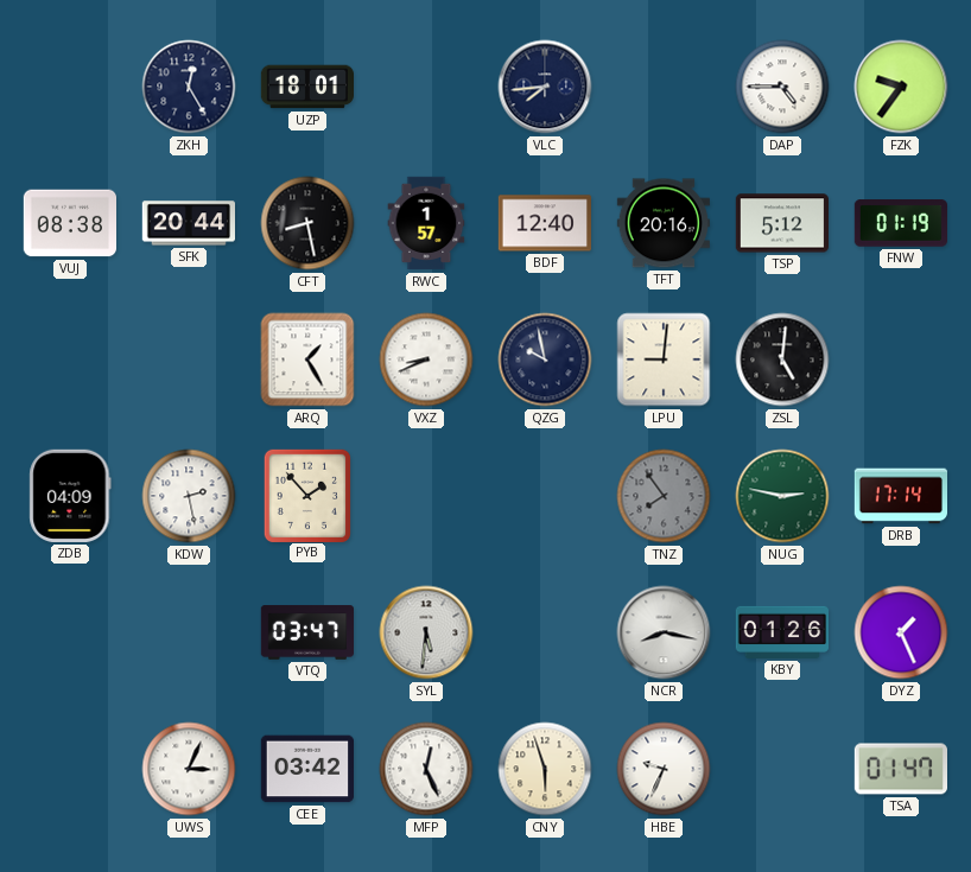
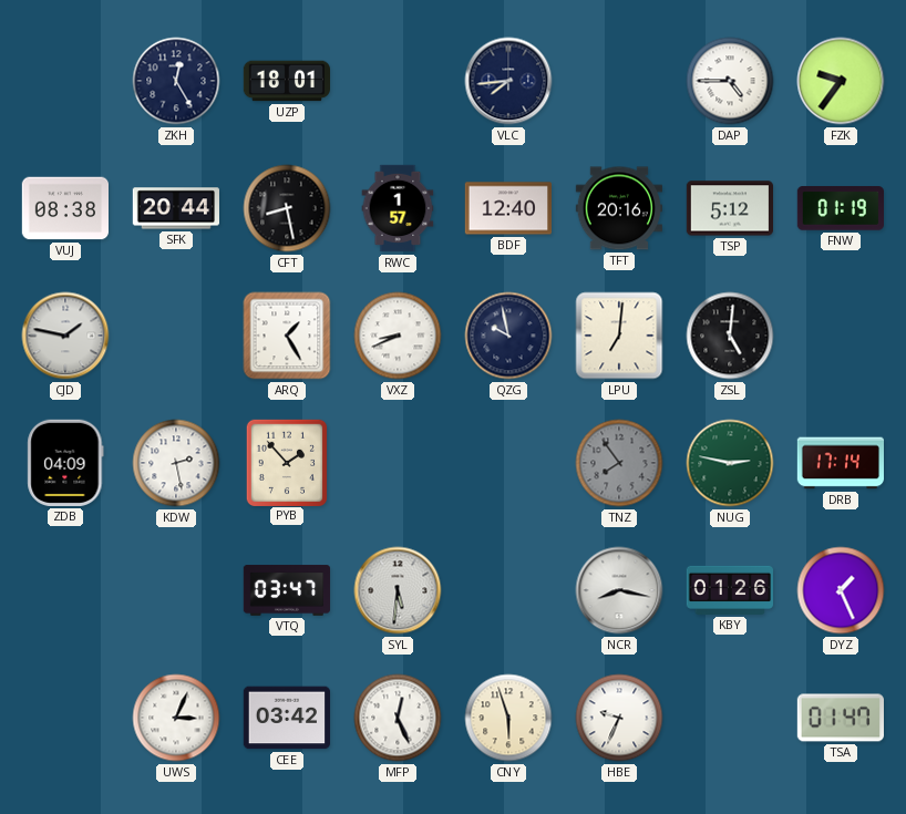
CJD: none -> 1:47
LPU: 9:01 -> 7:01
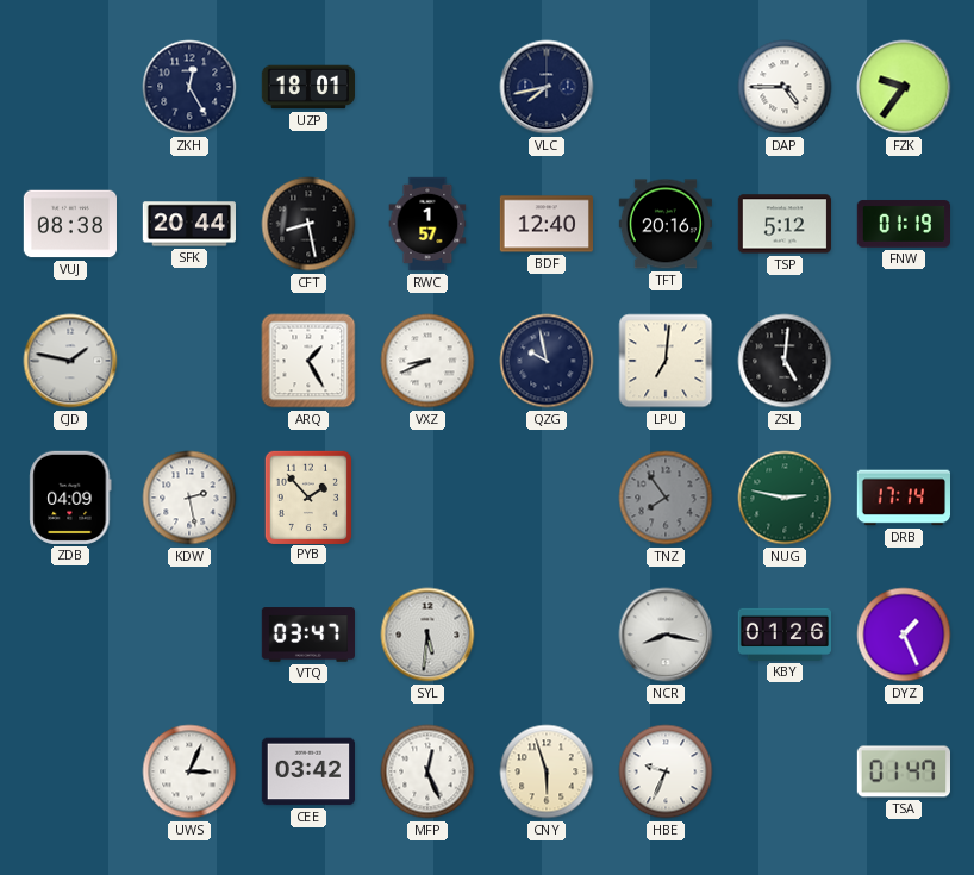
VLC: 7:44 -> 7:43
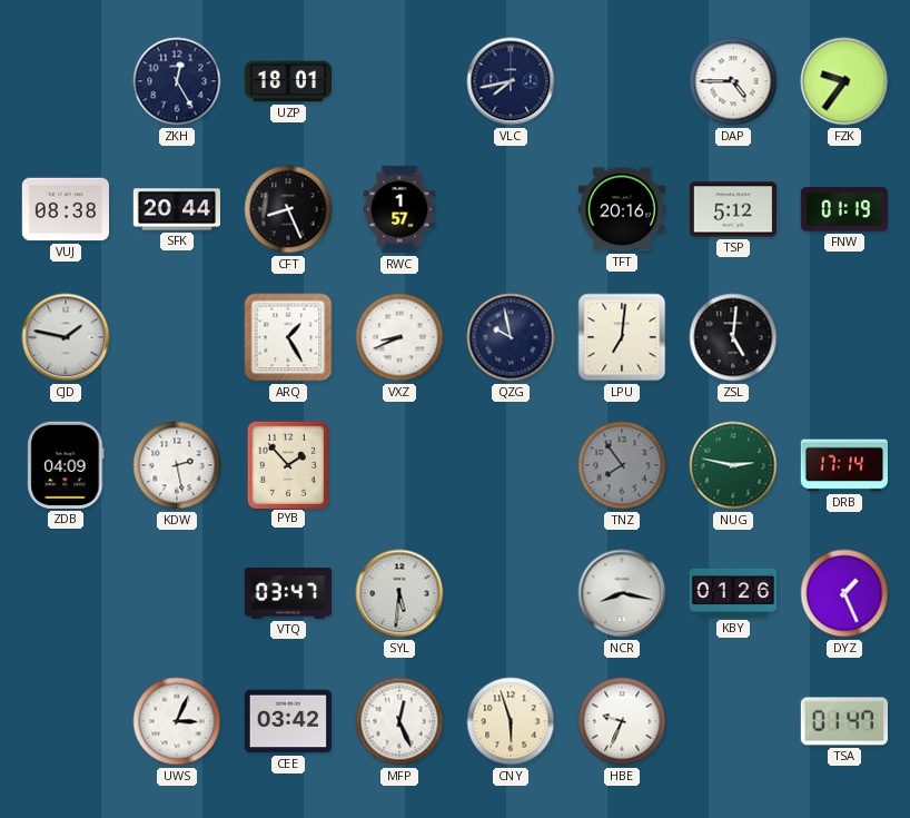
CFT: 8:28 -> 8:26
BDF: 12:40 -> none
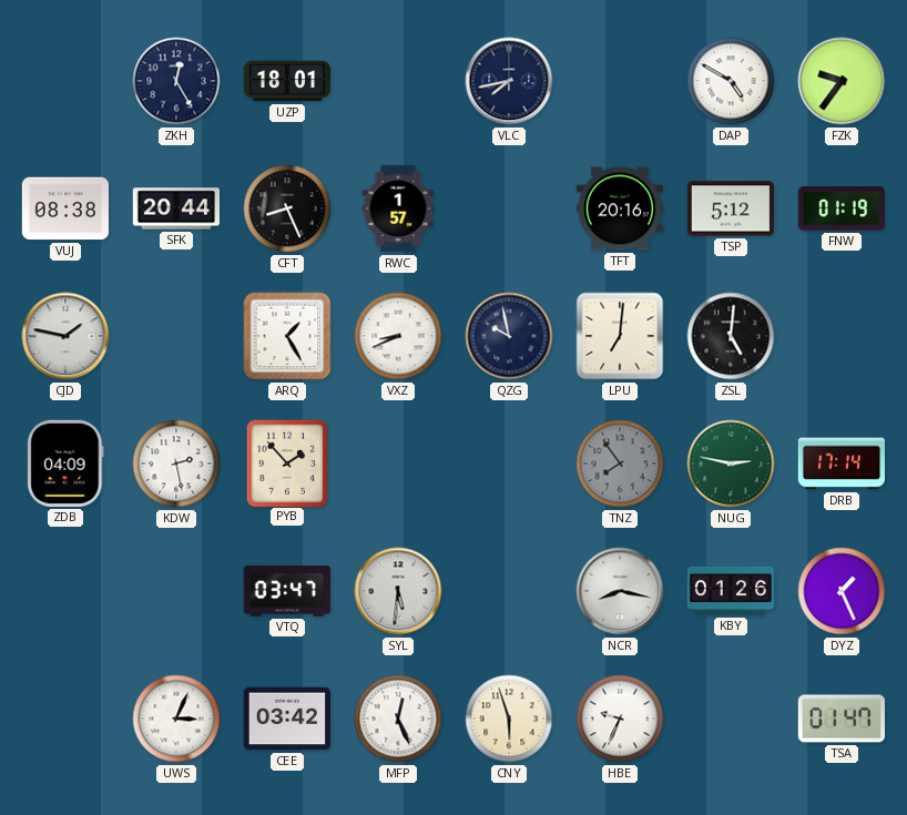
DAP: 4:45 -> 4:50
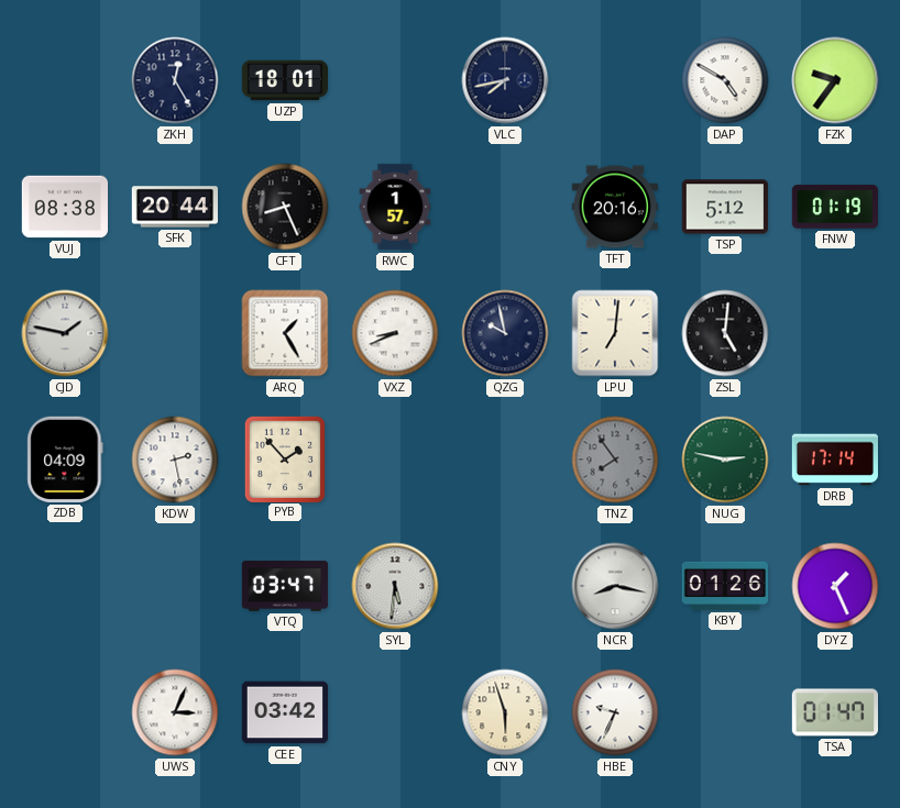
MFP: 12:26 -> none
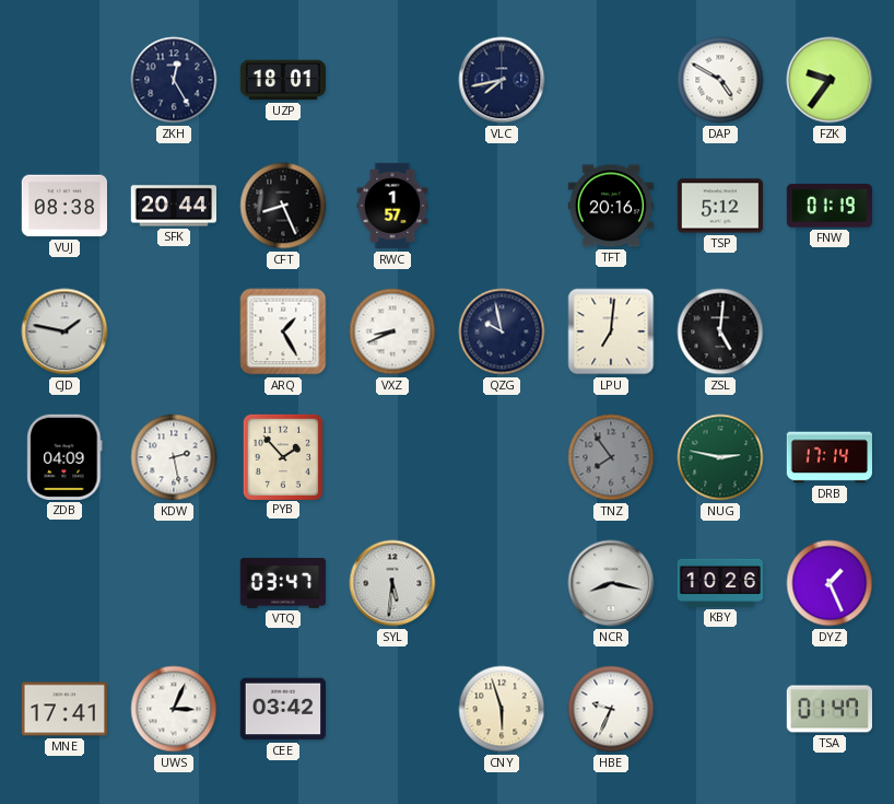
KBY: 01:26 -> 10:26
MNE: none -> 17:41
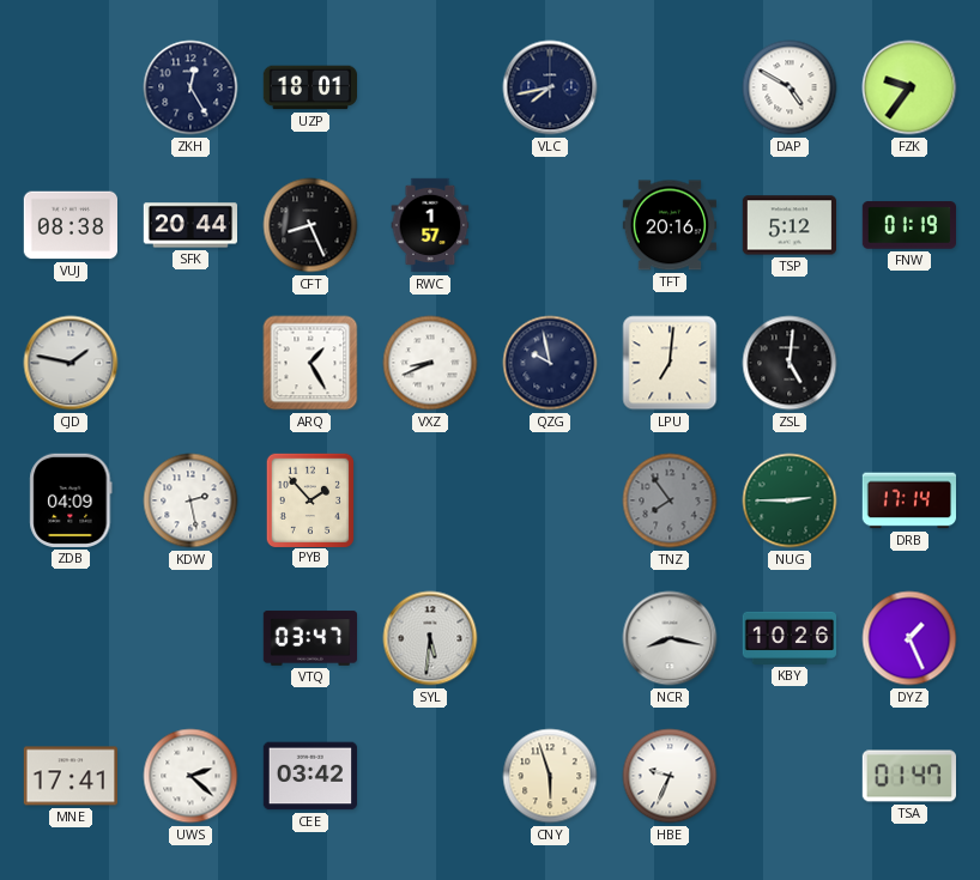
NUG: 2:47 -> 2:45
UWS: 3:04 -> 2:22
